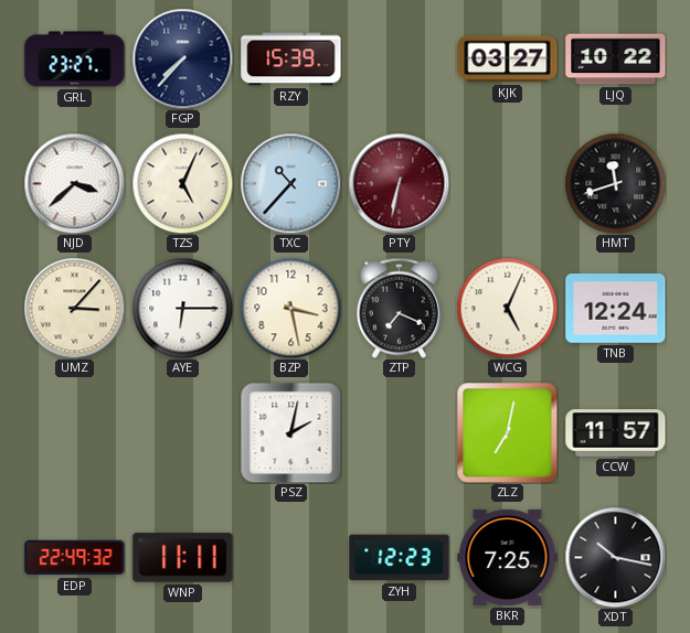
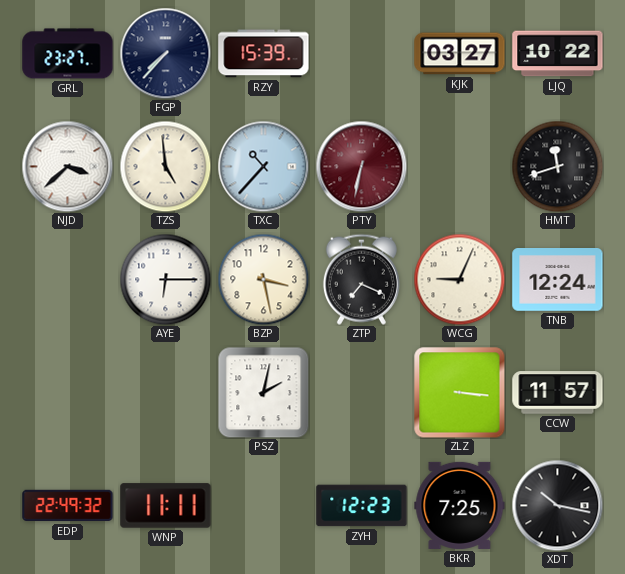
TZS: 5:04 -> 4:59
UMZ: 3:07 -> none
WCG: 5:04 -> 9:04
ZLZ: 7:02 -> 3:16
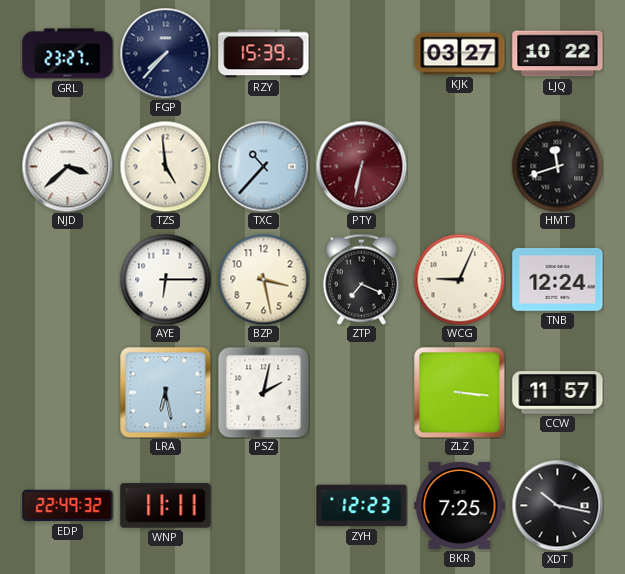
LRA: none -> 6:28
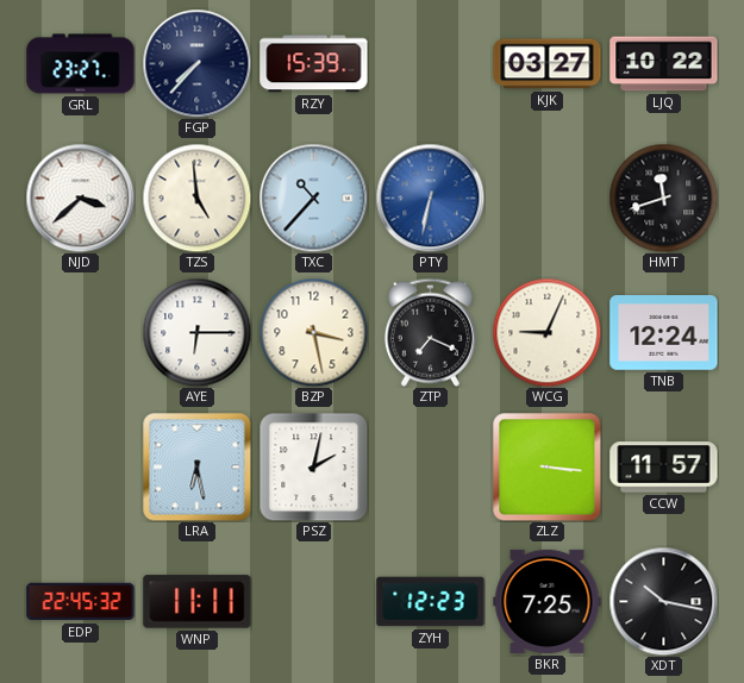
PTY dial: burgundy -> blue
EDP: 22:49 -> 22:45
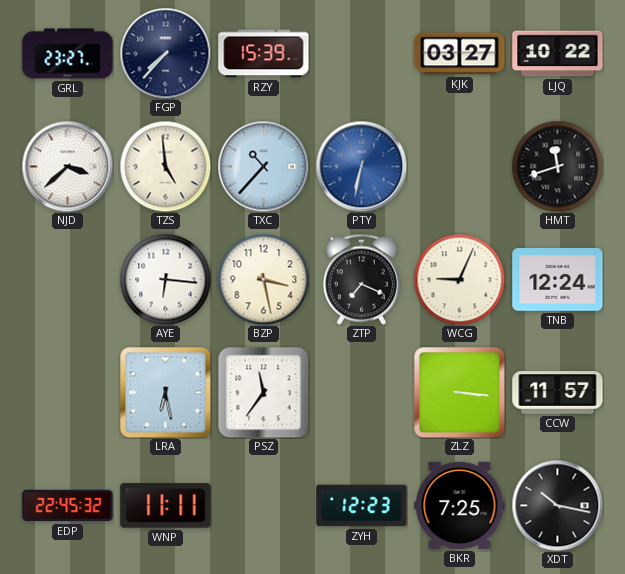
AYE: 6:15 -> 6:16
PSZ: 2:02 -> 11:36
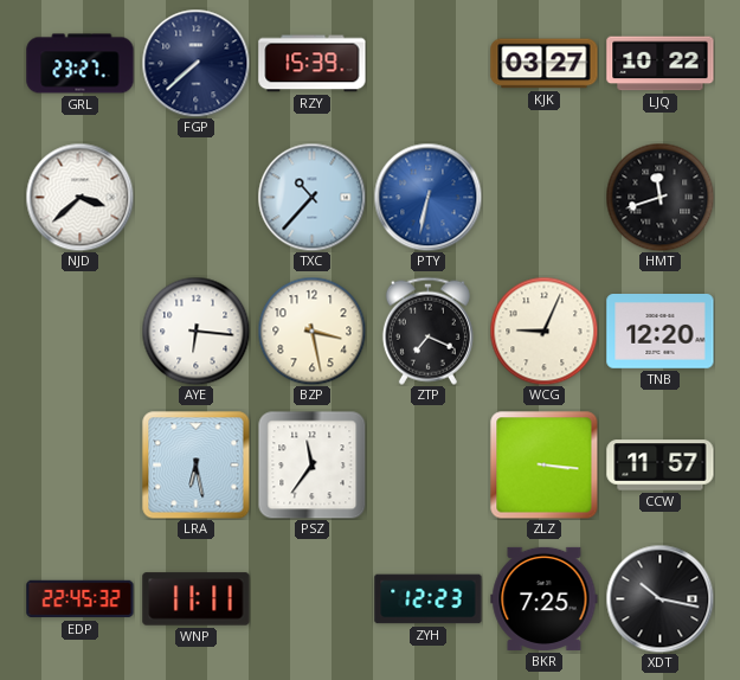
FGP: 7:37 -> 7:38
TZS: 4:59 -> none
TNB: 12:24 -> 12:20
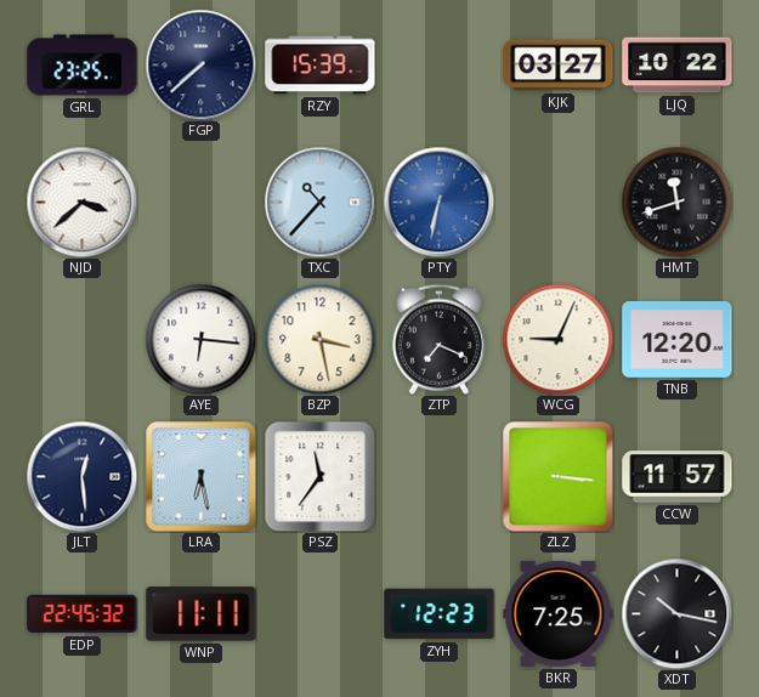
GRL: 23:27 -> 23:25
JLT: none -> 12:29
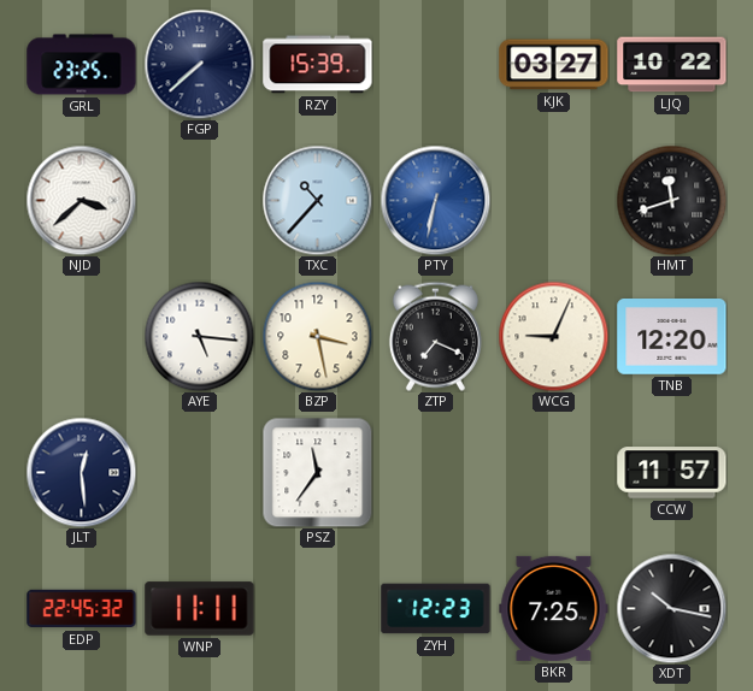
AYE: 6:16 -> 5:16
LRA: 6:28 -> none
ZLZ: 3:16 -> none
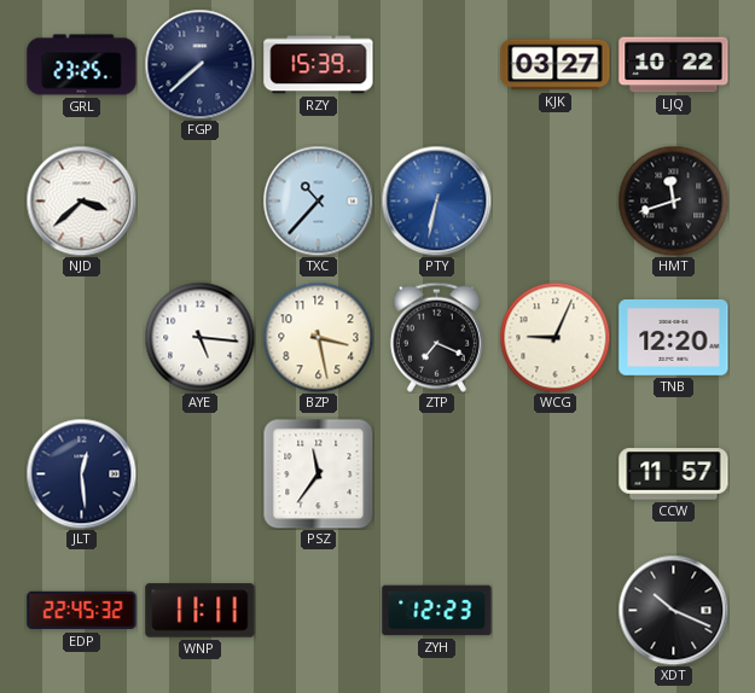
BKR: 7:25 -> none
XDT: 10:17 -> 10:19
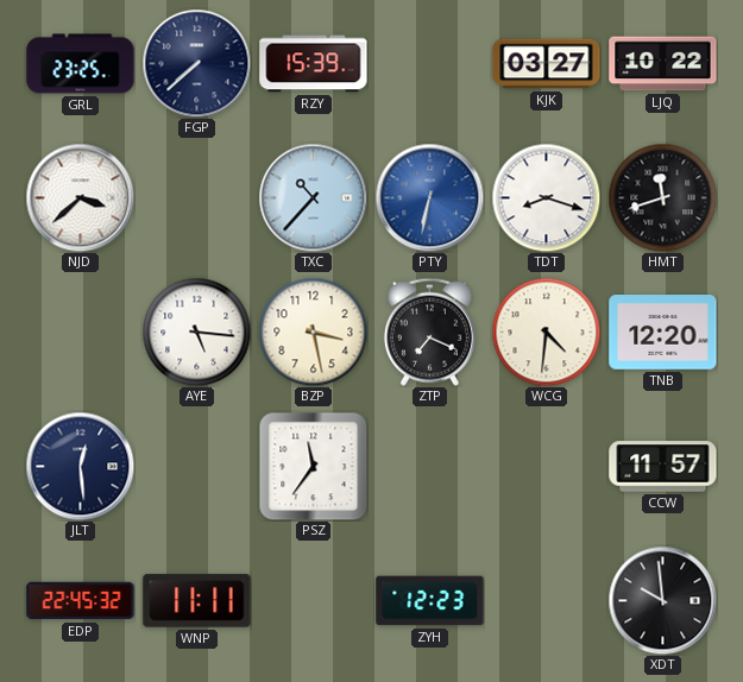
TDT: none -> 8:18
WCG: 9:04 -> 4:31
XDT: 10:19 -> 9:59
